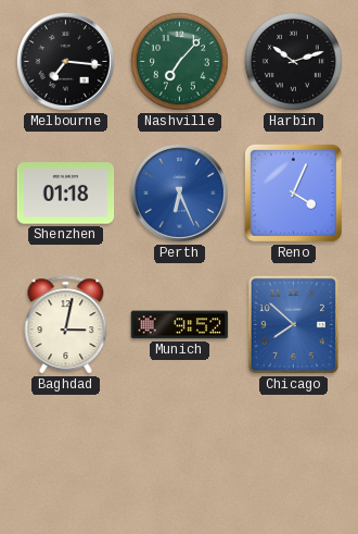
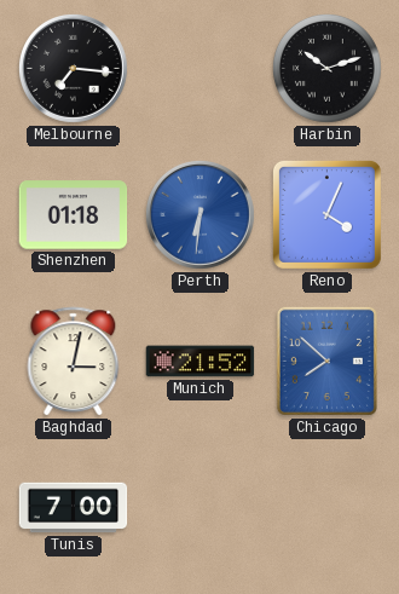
Nashville: 7:07 -> none
Perth: 6:26 -> 6:31
Munich: 9:52 -> 21:52
Tunis: none -> 7:00
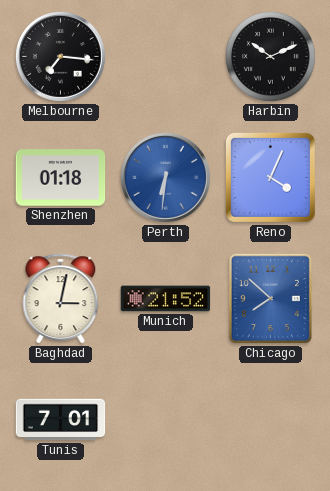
Harbin: 10:12 -> 10:11
Tunis: 7:00 -> 7:01
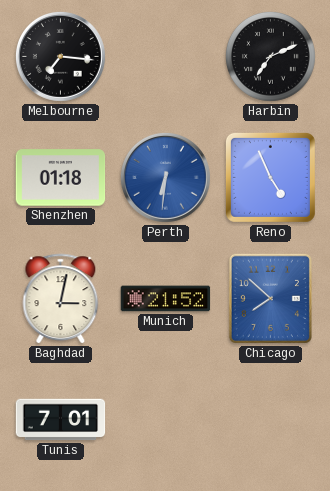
Harbin: 10:11 -> 7:11
Reno: 4:04 -> 4:56
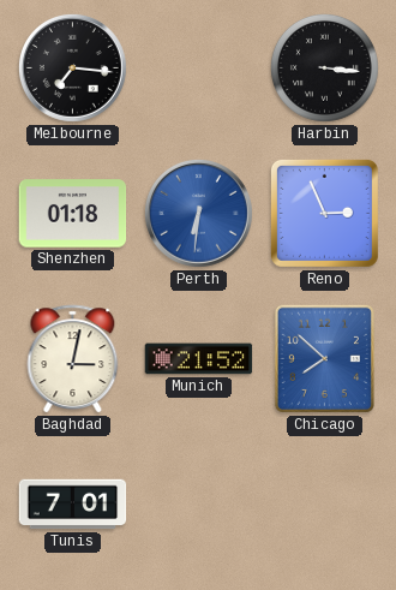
Harbin: 7:11 -> 3:16
Reno: 4:56 -> 2:56
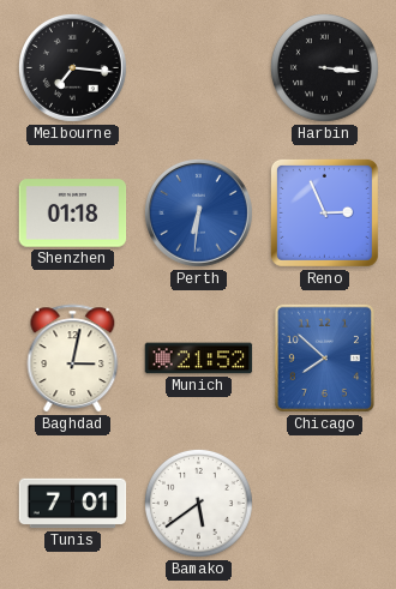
Bamako: none -> 5:39
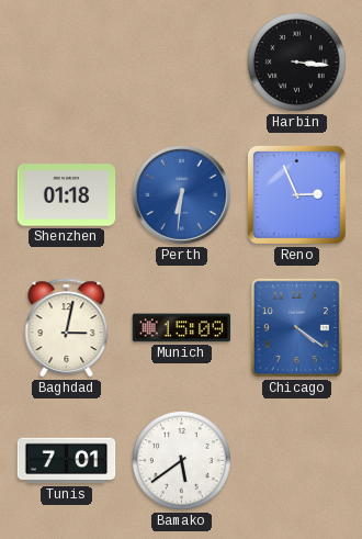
Melbourne: 7:16 -> none
Munich: 21:52 -> 15:09
Chicago: 7:52 -> 4:21
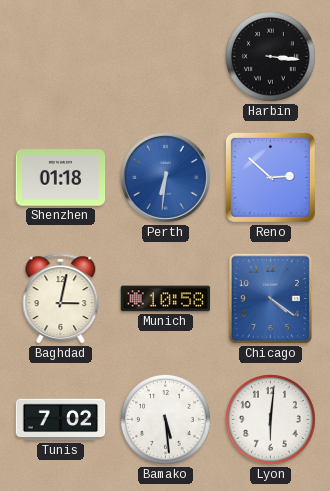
Reno: 2:56 -> 2:52
Munich: 15:09 -> 10:58
Tunis: 7:01 -> 7:02
Bamako: 5:39 -> 5:29
Lyon: none -> 6:01
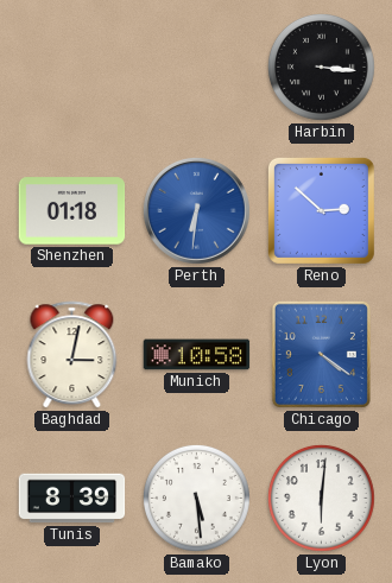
Tunis: 7:02 -> 8:39
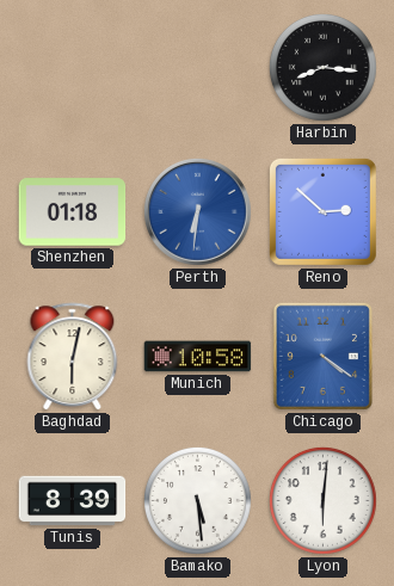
Harbin: 3:16 -> 8:16
Baghdad: 3:02 -> 6:02
